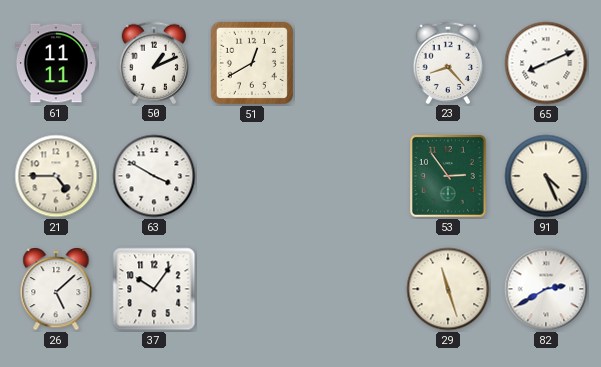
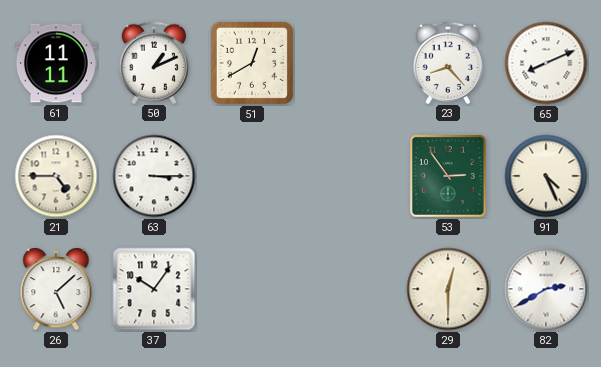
63: 3:50 -> 3:15
29: 11:27 -> 12:30
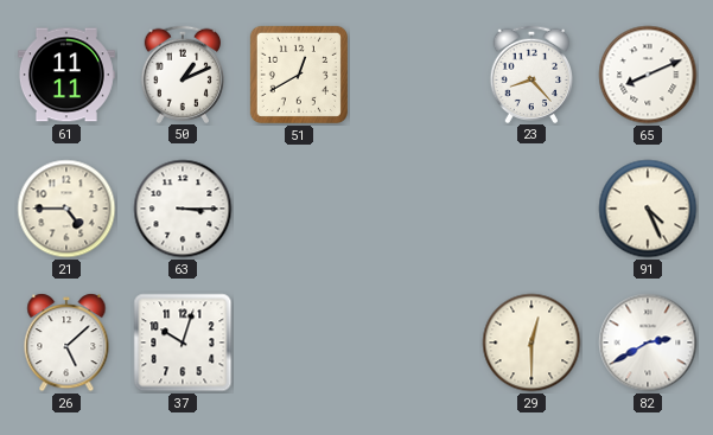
53: 2:54 -> none
37: 10:06 -> 10:03
